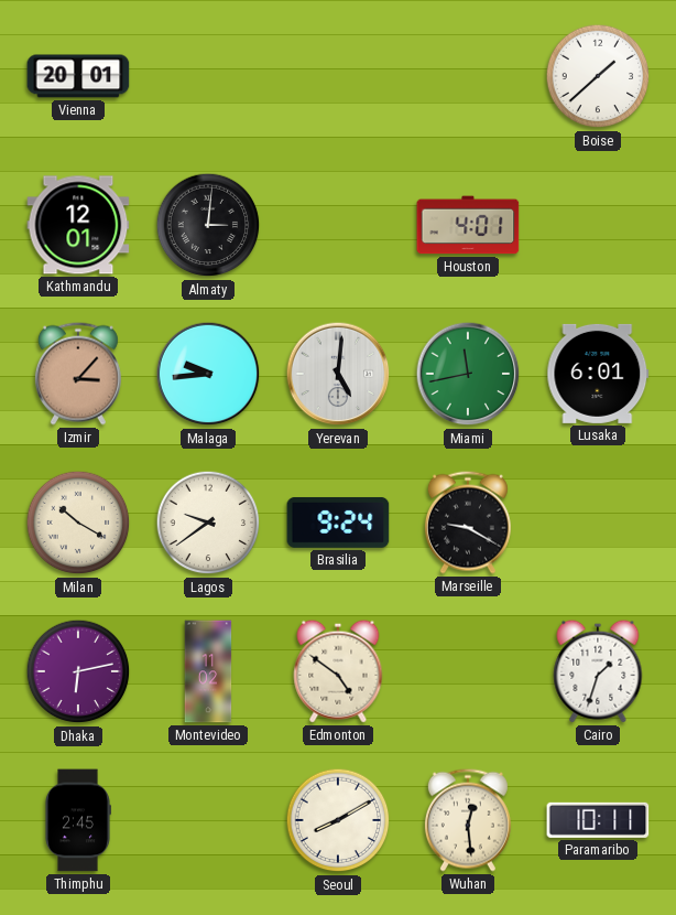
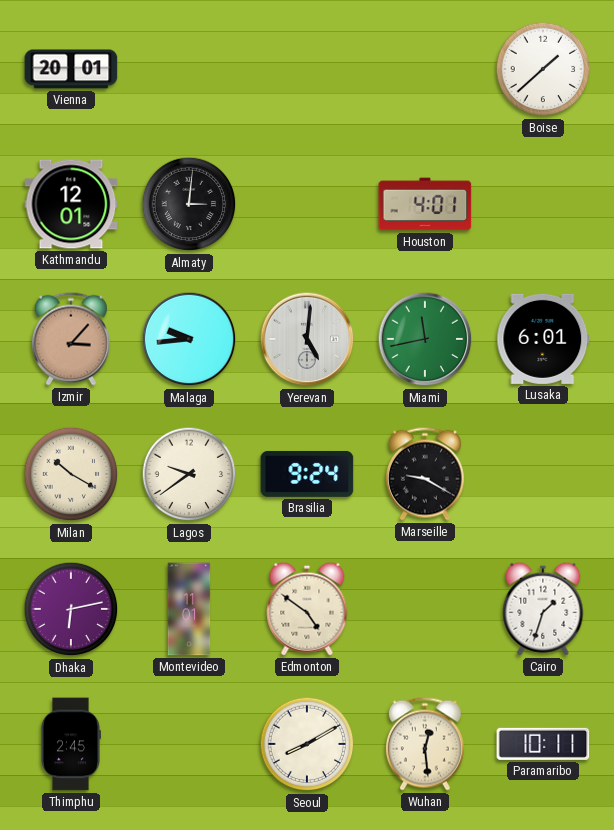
Montevideo: 11:02 -> 11:01
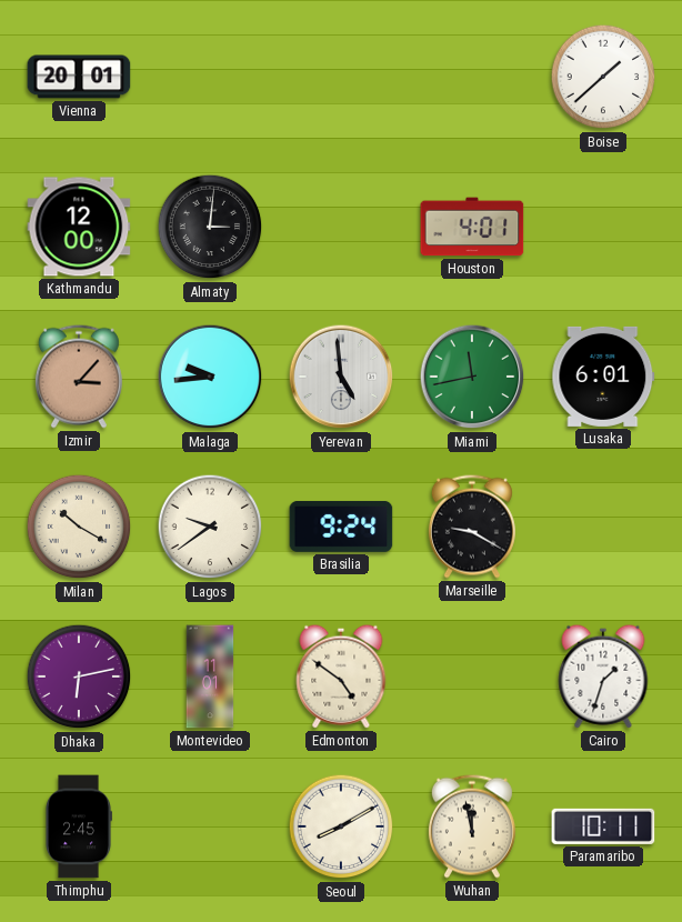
Kathmandu: 12:01 -> 12:00
Yerevan: 5:01 -> 4:59
Wuhan: 12:29 -> 11:58
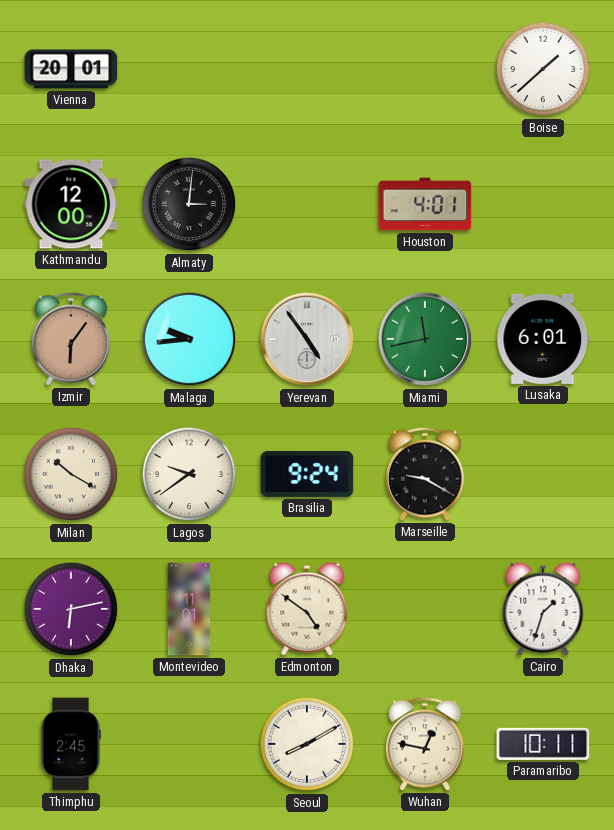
Izmir: 3:07 -> 6:06
Yerevan: 4:59 -> 4:54
Wuhan: 11:58 -> 12:47
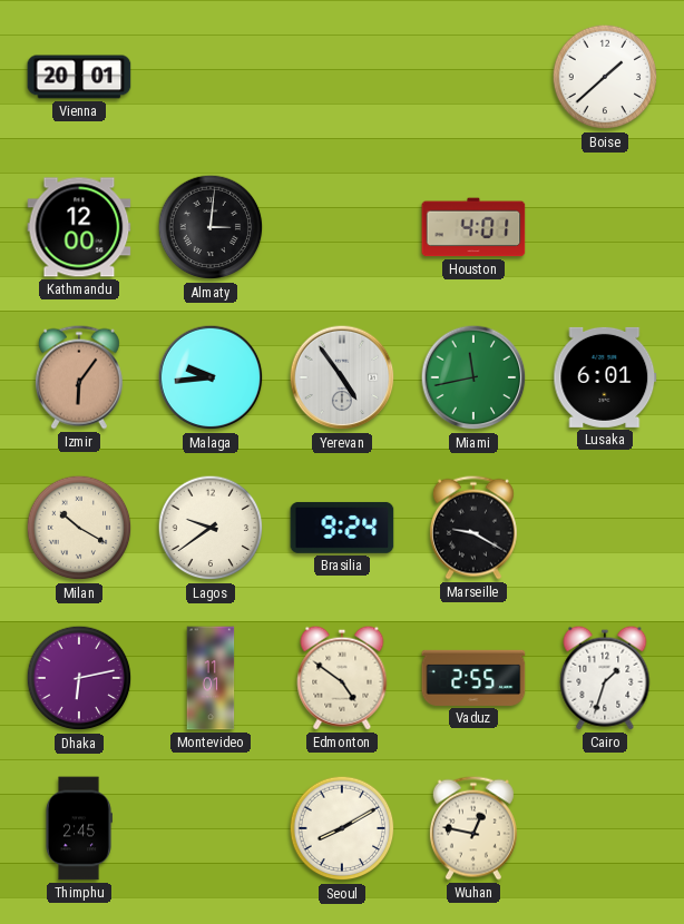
Vaduz: none -> 2:55
Paramaribo: 10:11 -> none
